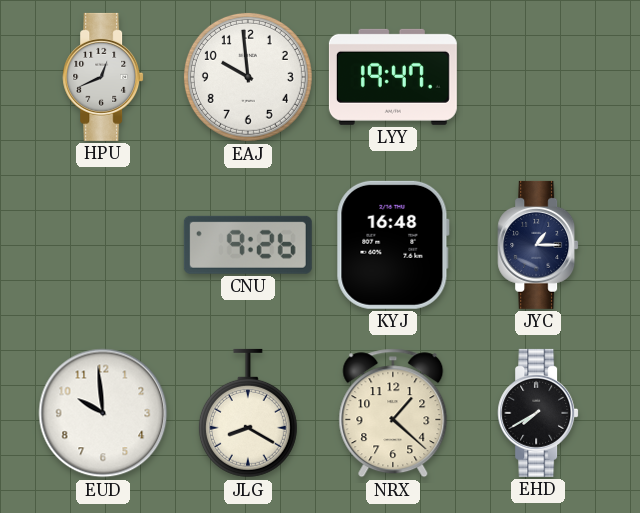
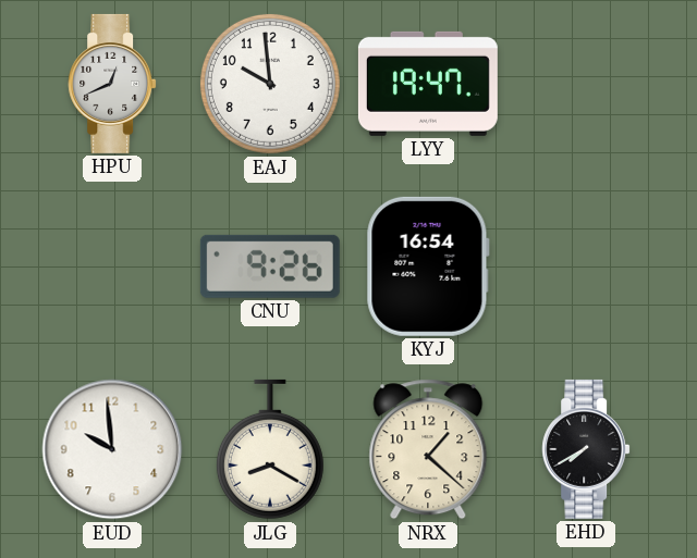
KYJ: 16:48 -> 16:54
JYC: 1:15 -> none
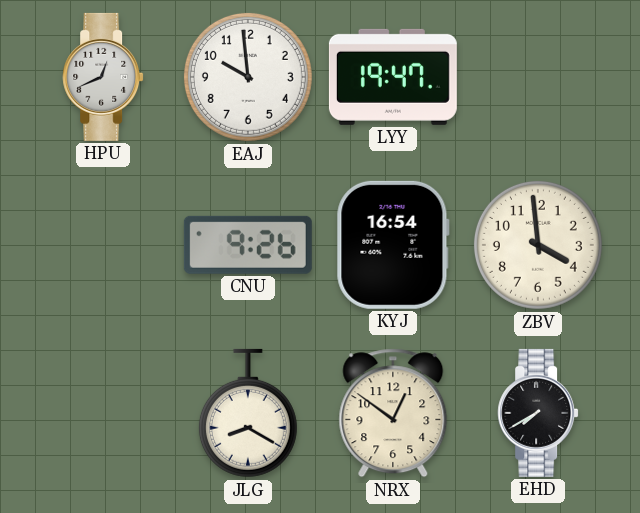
ZBV: none -> 3:59
EUD: 9:59 -> none
NRX: 1:22 -> 12:51
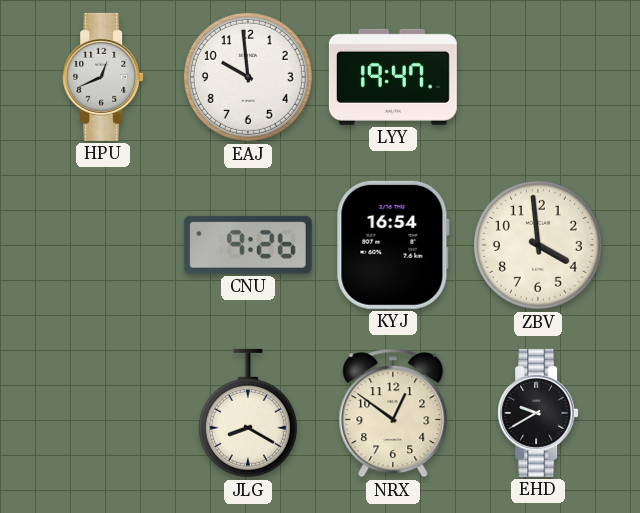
EHD: 7:40 -> 9:40
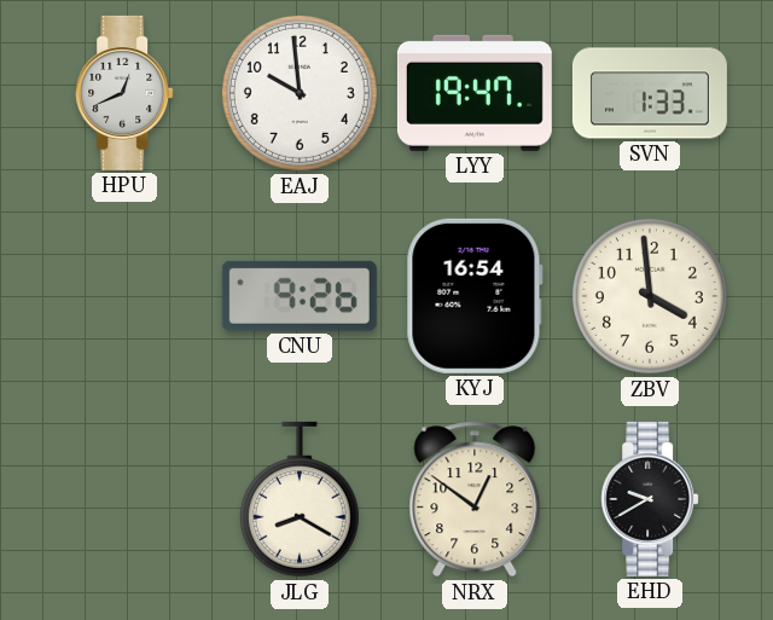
SVN: none -> 1:33
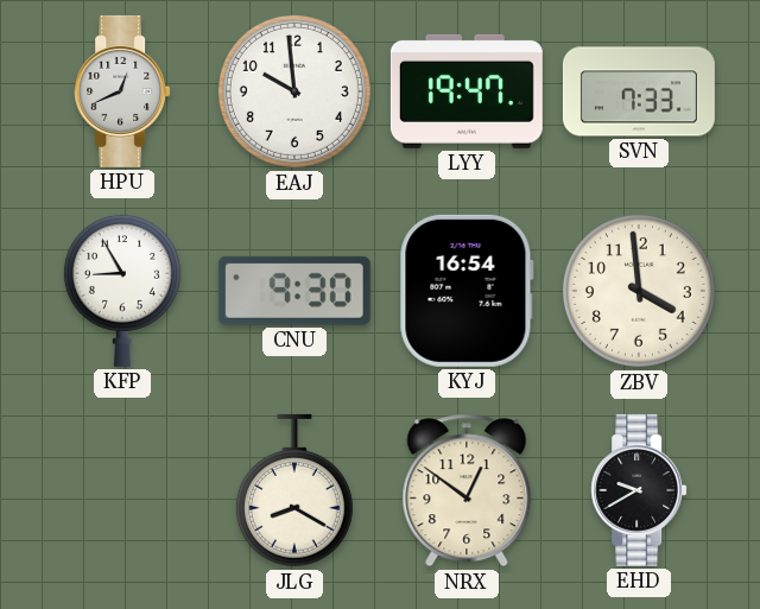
SVN: 1:33 -> 7:33
KFP: none -> 8:55
CNU: 9:26 -> 9:30
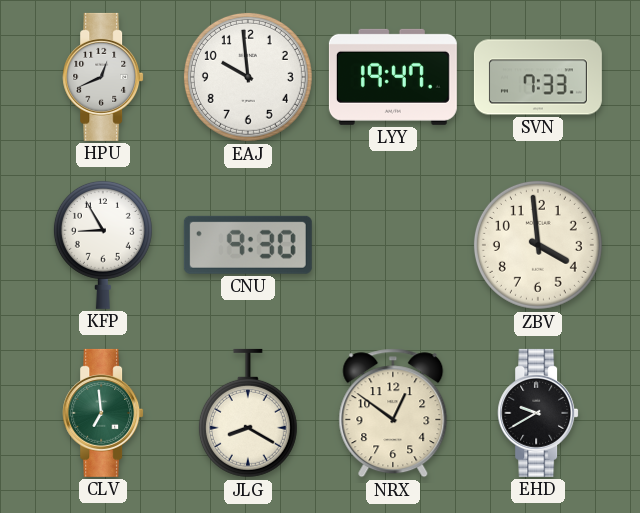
KYJ: 16:54 -> none
CLV: none -> 6:59
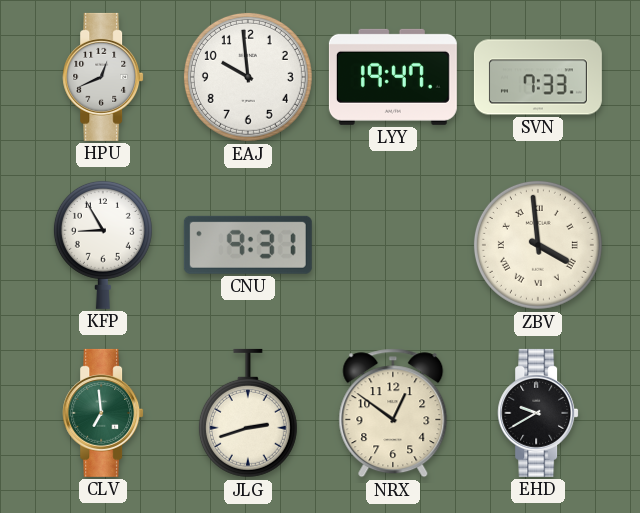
CNU: 9:30 -> 9:31
ZBV numerals: Arabic -> Roman
JLG: 8:20 -> 2:42
